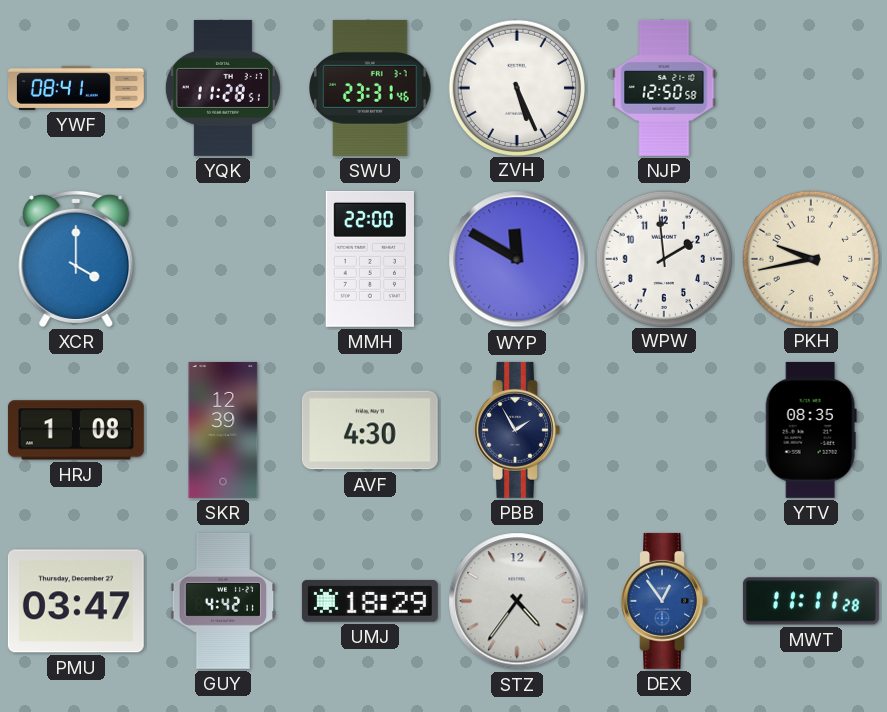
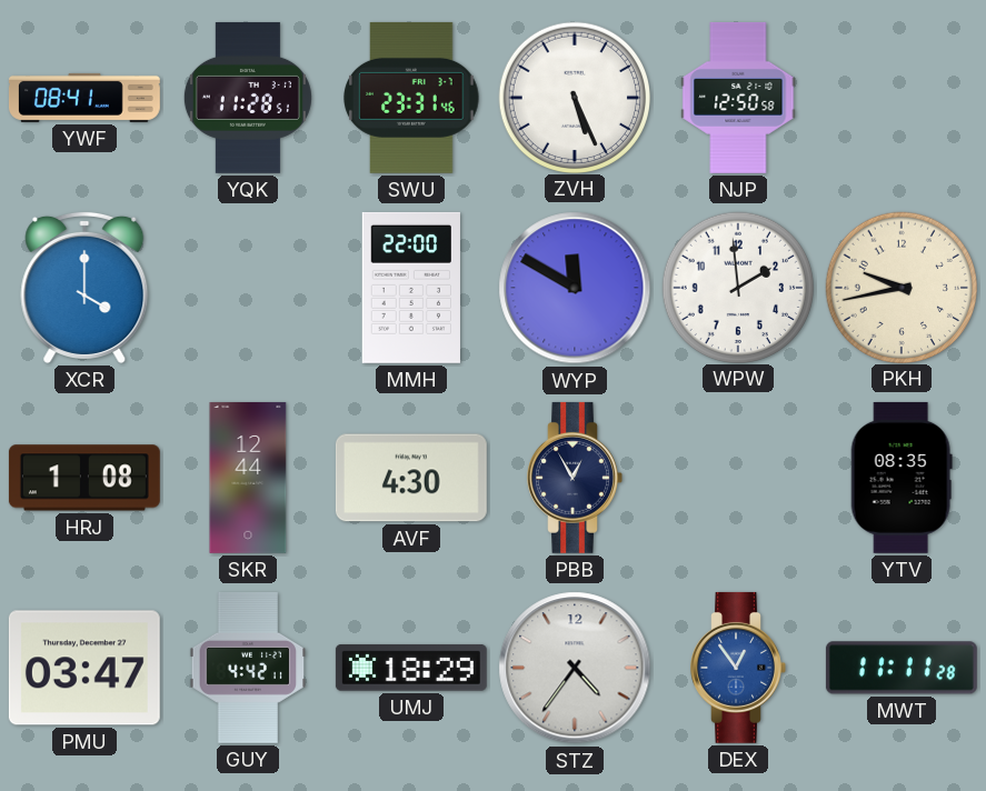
SKR: 12:39 -> 12:44
PBB: 1:55 -> 12:55
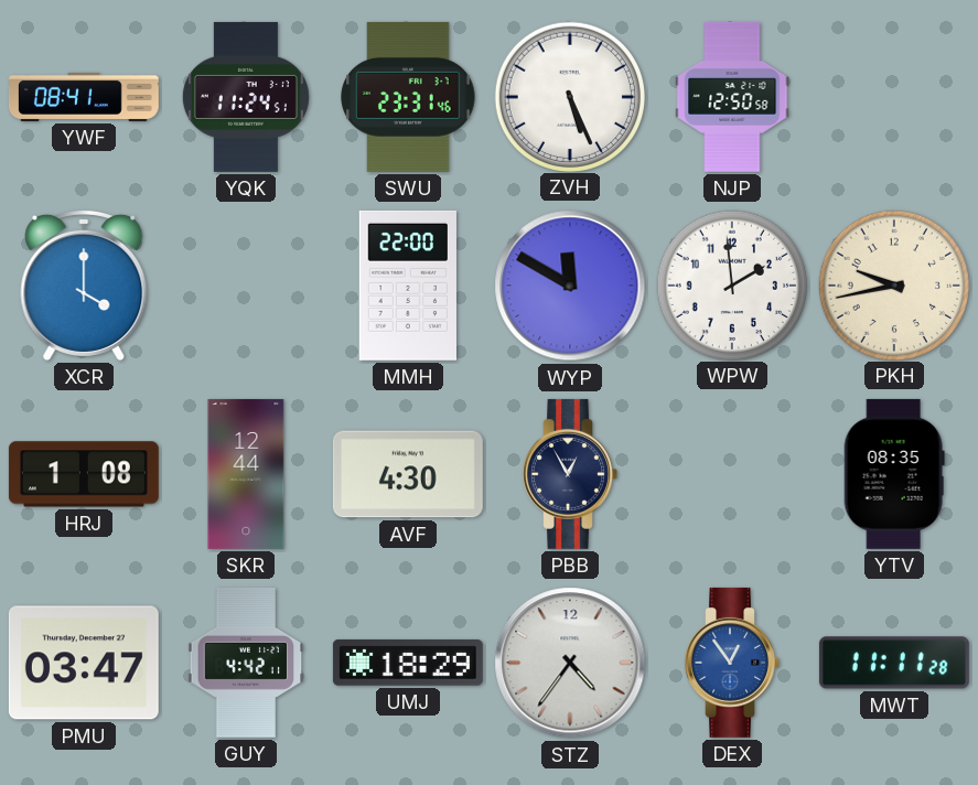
YQK: 11:28 -> 11:24
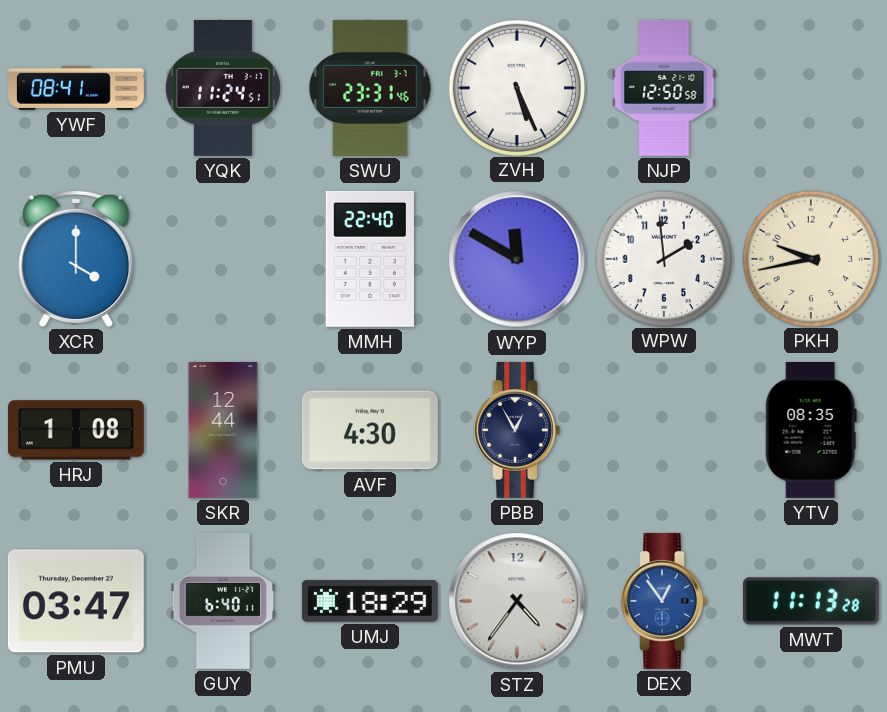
MMH: 22:00 -> 22:40
GUY: 4:42 -> 6:40
MWT: 11:11 -> 11:13
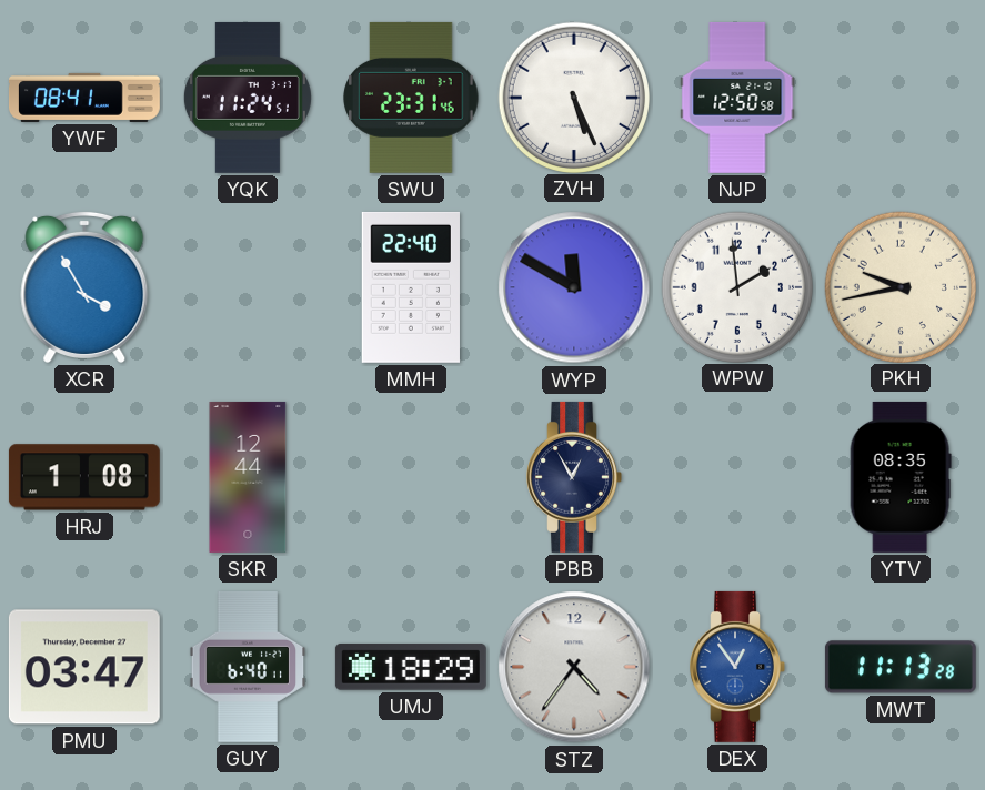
XCR: 4:00 -> 3:55
AVF: 4:30 -> none
